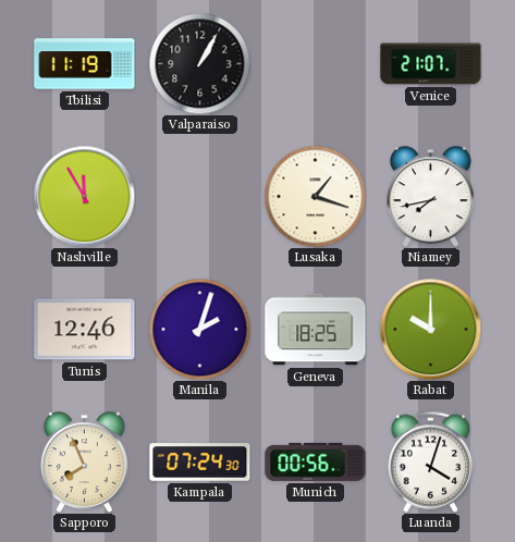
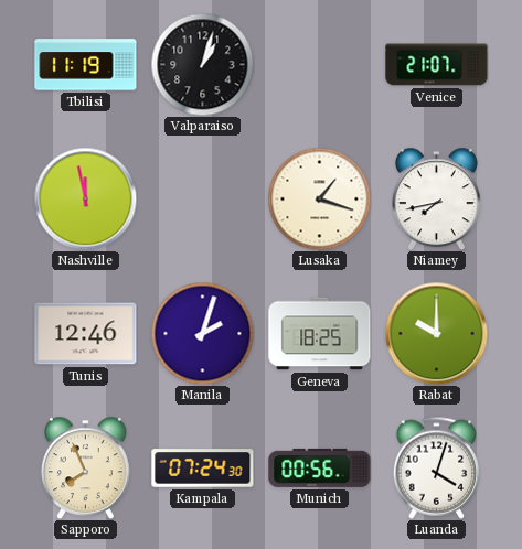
Valparaiso: 1:05 -> 1:03
Nashville: 11:55 -> 11:58
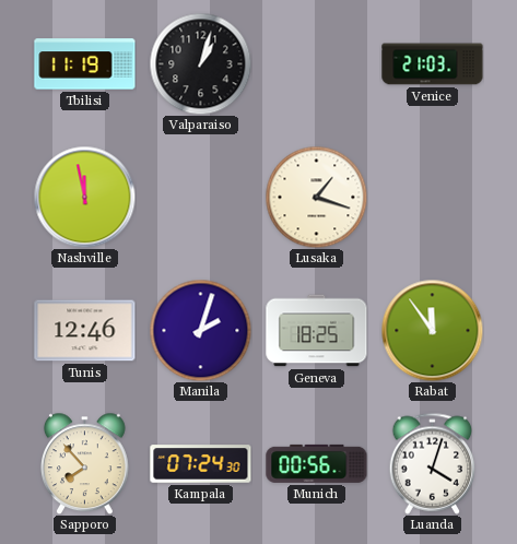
Venice: 21:07 -> 21:03
Niamey: 7:43 -> none
Rabat: 10:00 -> 11:54
Sapporo: 7:56 -> 7:53
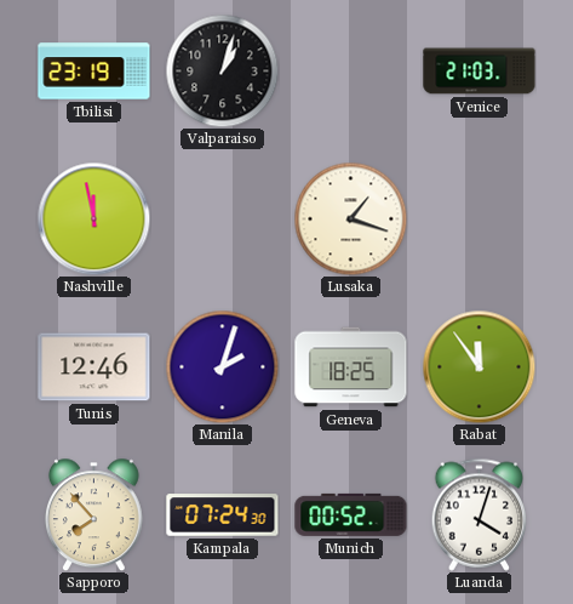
Tbilisi: 11:19 -> 23:19
Munich: 00:56 -> 00:52
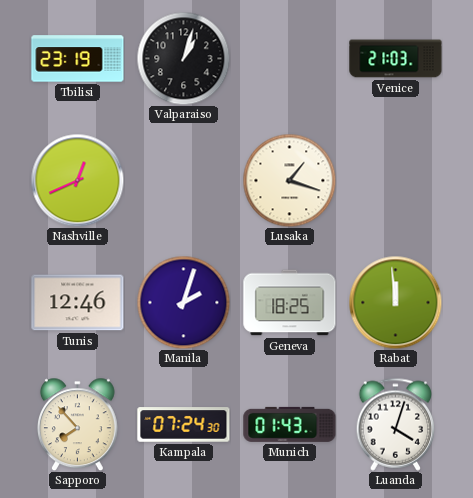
Nashville: 11:58 -> 12:41
Rabat: 11:54 -> 11:59
Munich: 00:52 -> 01:43
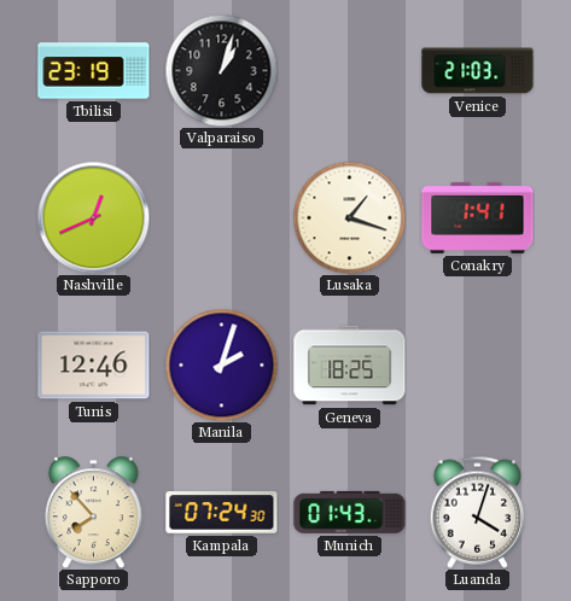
Conakry: none -> 1:41
Rabat: 11:59 -> none
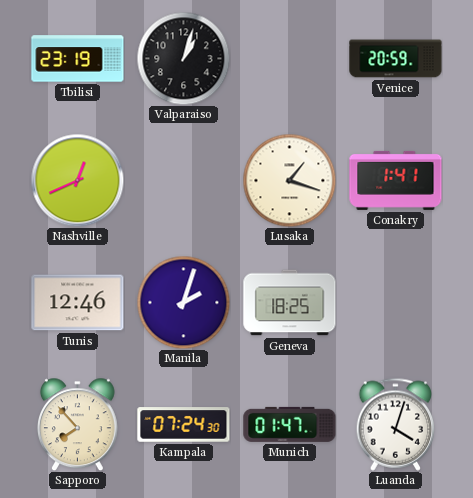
Venice: 21:03 -> 20:59
Munich: 01:43 -> 01:47
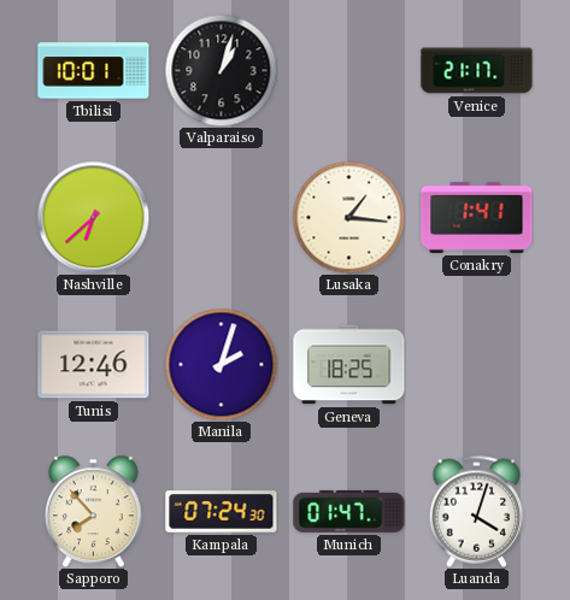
Tbilisi: 23:19 -> 10:01
Venice: 20:59 -> 21:17
Nashville: 12:41 -> 6:38
Lusaka: 1:18 -> 1:16
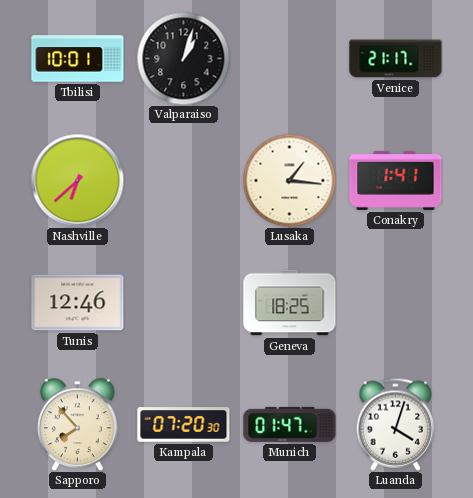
Manila: 2:03 -> none
Kampala: 07:24 -> 07:20
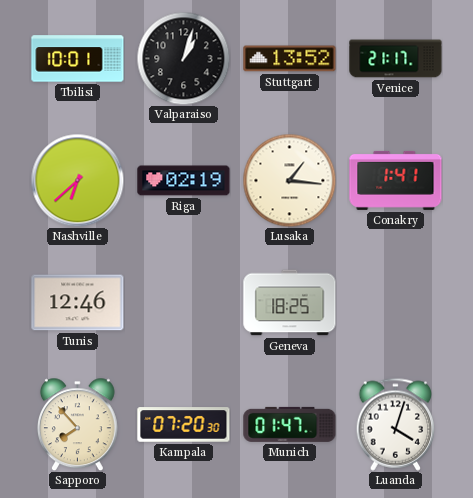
Stuttgart: none -> 13:52
Riga: none -> 02:19
